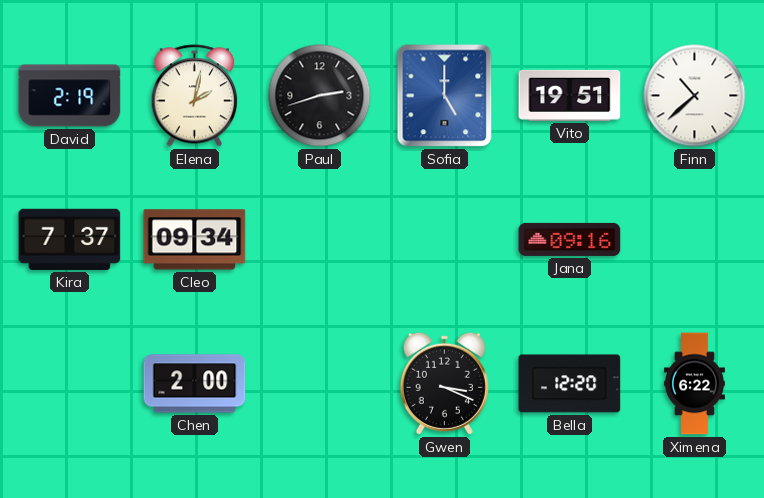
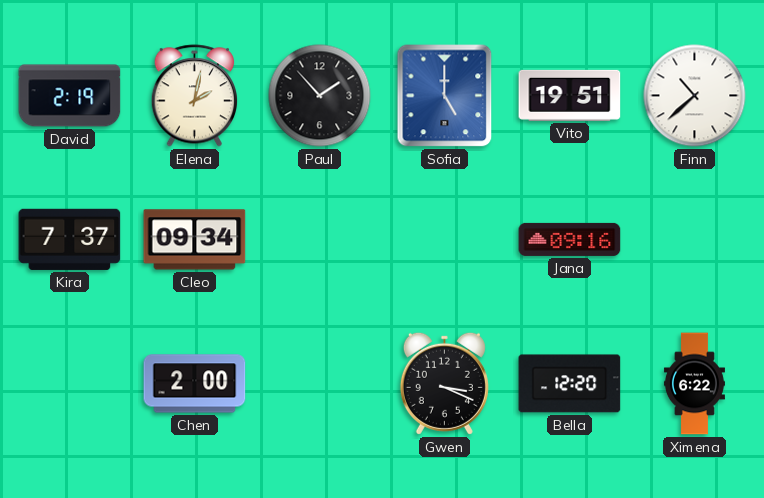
Paul: 2:42 -> 1:53
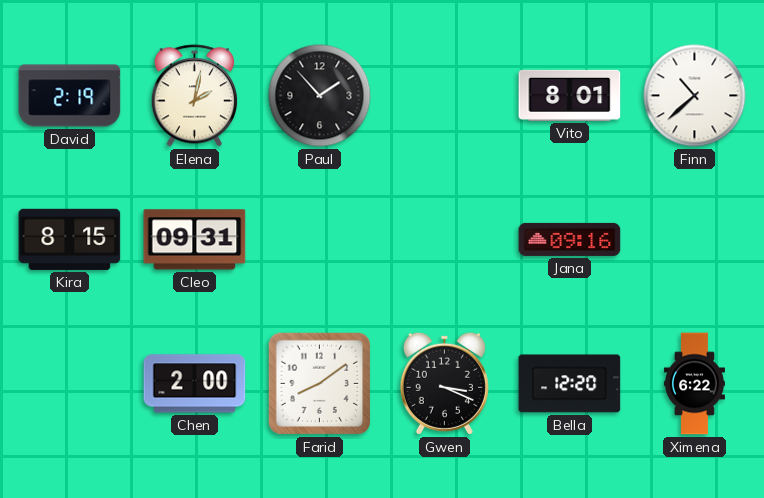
Sofia: 5:00 -> none
Vito: 19:51 -> 8:01
Kira: 7:37 -> 8:15
Cleo: 09:34 -> 09:31
Farid: none -> 8:09
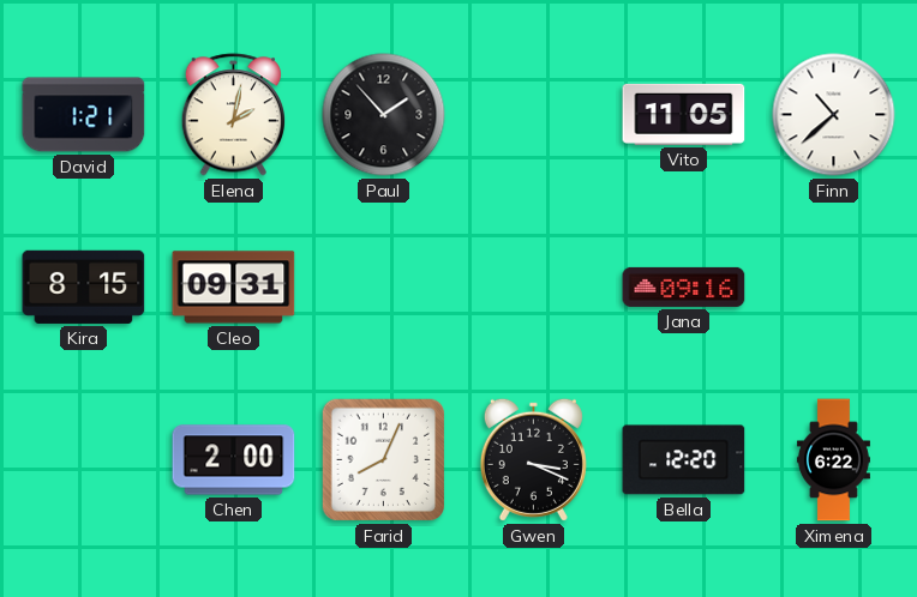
David: 2:19 -> 1:21
Vito: 8:01 -> 11:05
Farid: 8:09 -> 8:04
